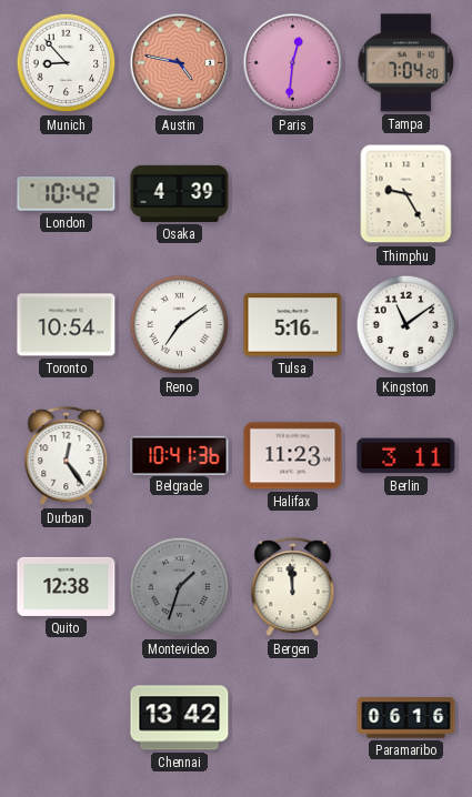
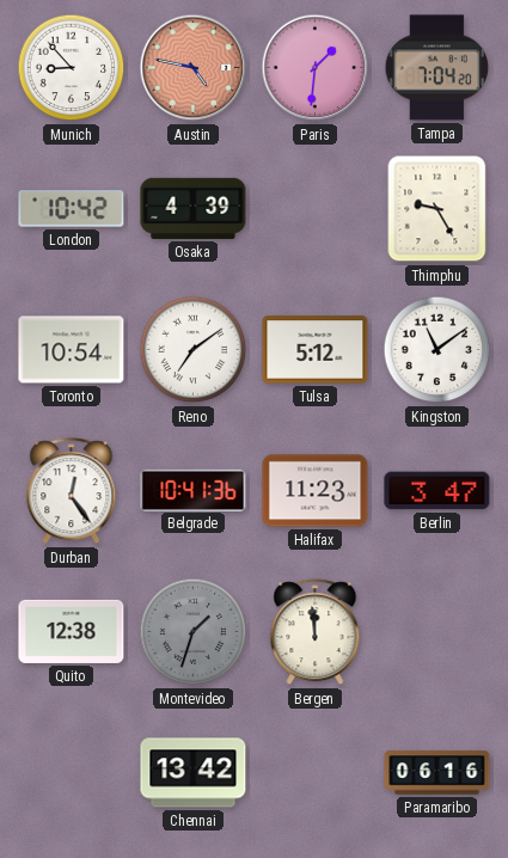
Paris: 12:31 -> 1:31
Tulsa: 5:16 -> 5:12
Berlin: 3:11 -> 3:47
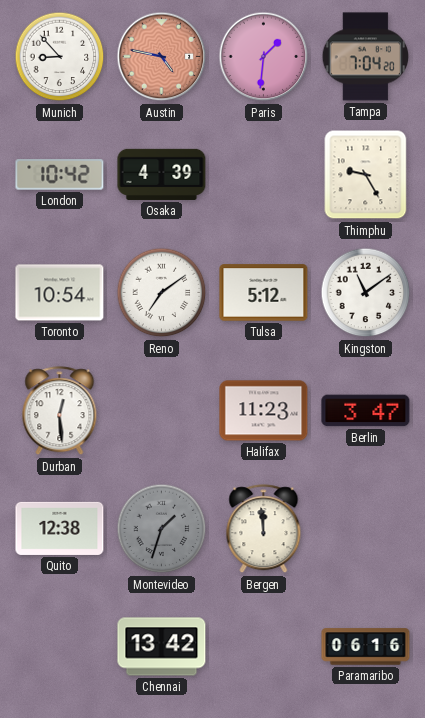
Durban: 12:24 -> 12:29
Belgrade: 10:41 -> none
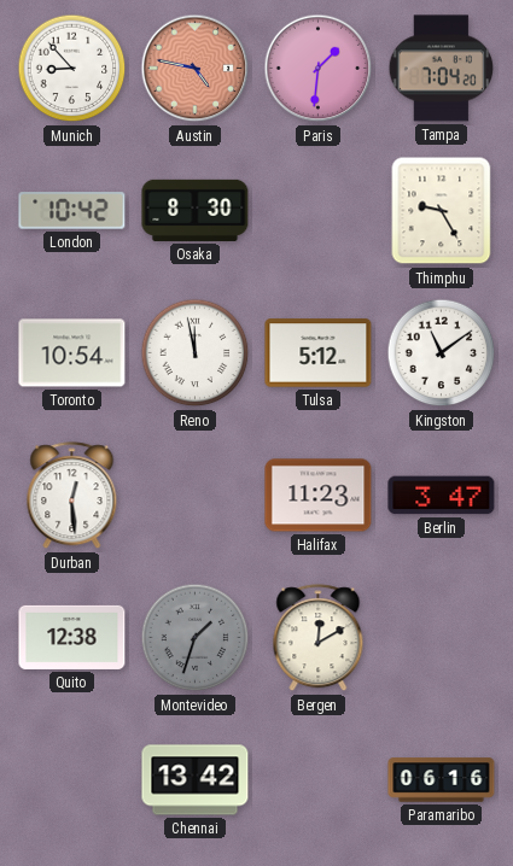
Osaka: 4:39 -> 8:30
Reno: 7:09 -> 11:58
Bergen: 11:59 -> 12:10
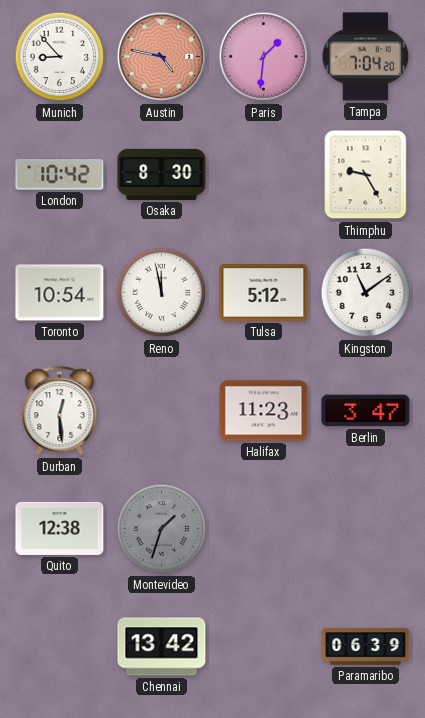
Bergen: 12:10 -> none
Paramaribo: 06:16 -> 06:39
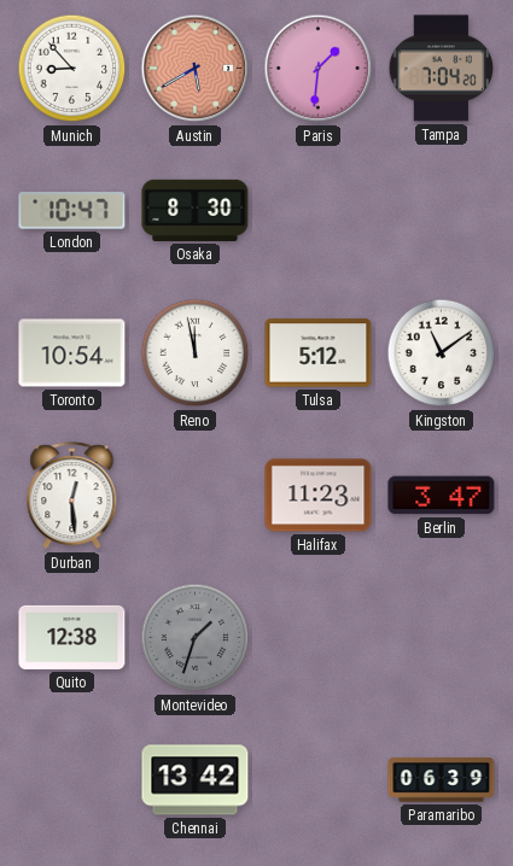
Austin: 4:47 -> 5:40
London: 10:42 -> 10:47
Thimphu: 9:25 -> none
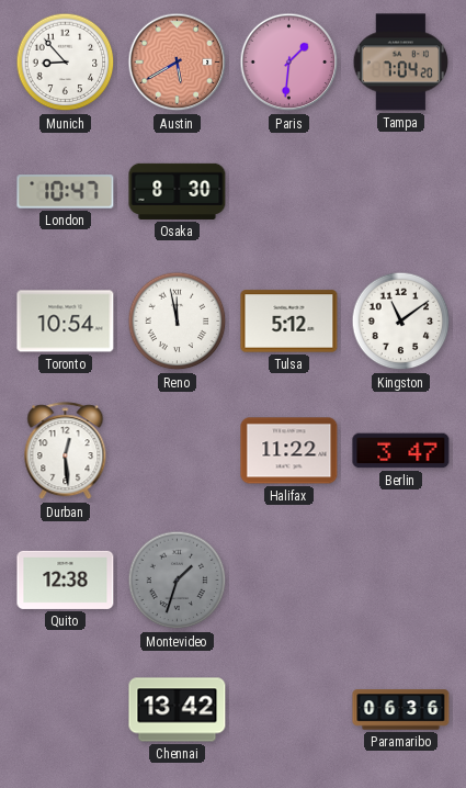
Halifax: 11:23 -> 11:22
Paramaribo: 06:39 -> 06:36
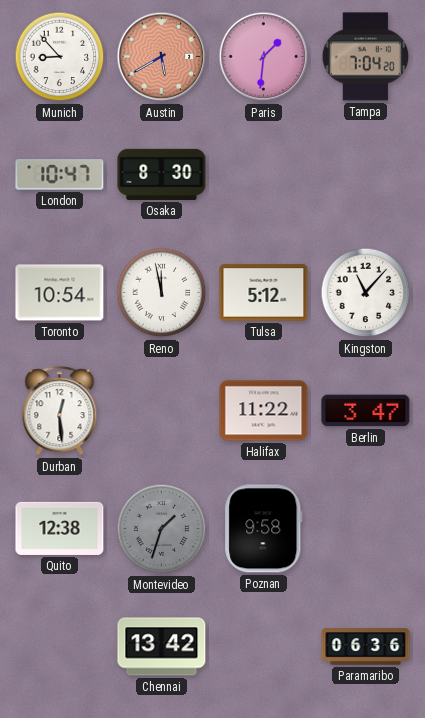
Kingston: 11:09 -> 11:07
Poznan: none -> 9:58
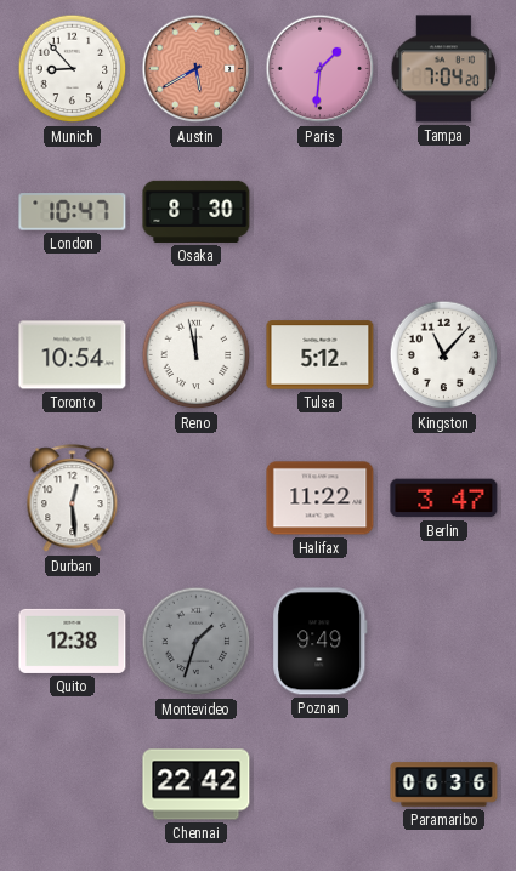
Poznan: 9:58 -> 9:49
Chennai: 13:42 -> 22:42
